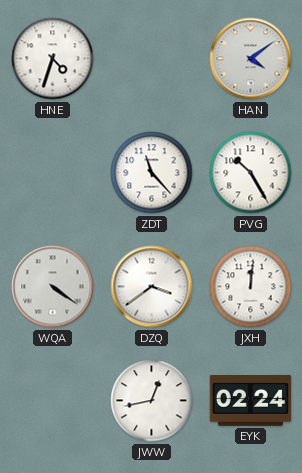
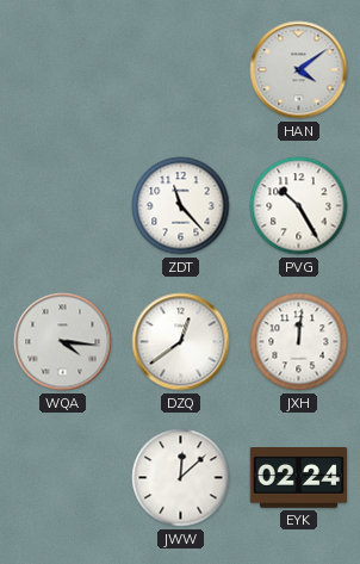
HNE: 4:33 -> none
WQA: 4:21 -> 4:16
DZQ: 3:39 -> 12:39
JWW: 12:43 -> 12:08
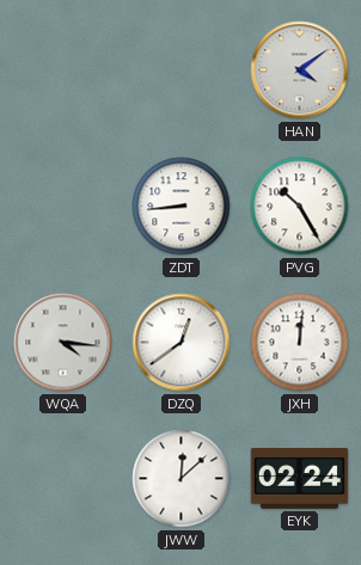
ZDT: 11:23 -> 8:44
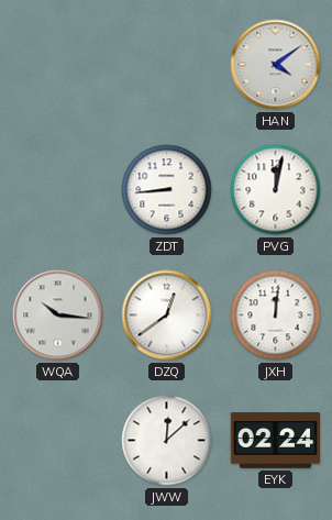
PVG: 10:25 -> 12:02
WQA: 4:16 -> 10:16
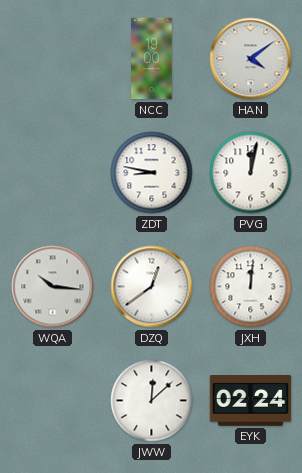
NCC: none -> 19:00
ZDT: 8:44 -> 8:47
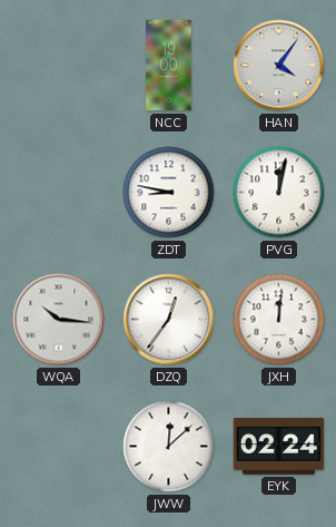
HAN: 4:09 -> 4:06
DZQ: 12:39 -> 12:36
